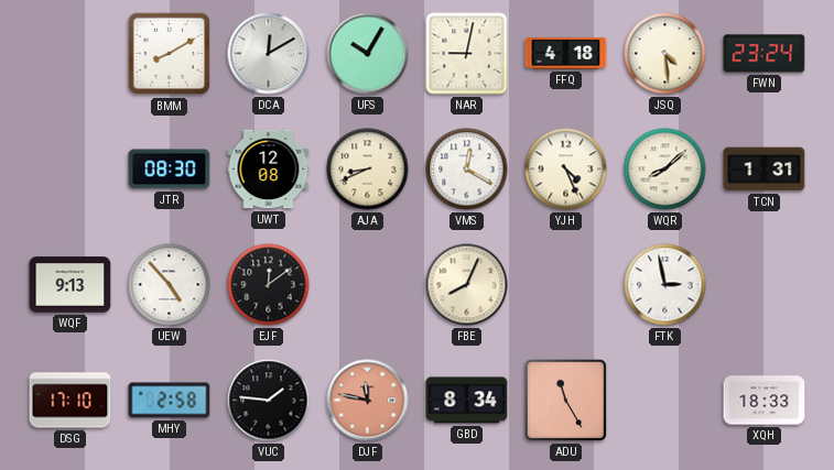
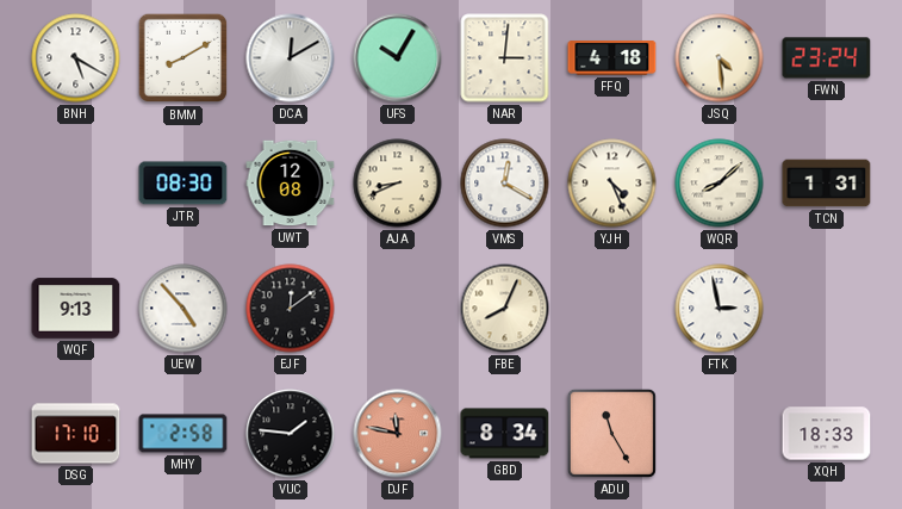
BNH: none -> 5:20
NAR: 9:02 -> 3:01
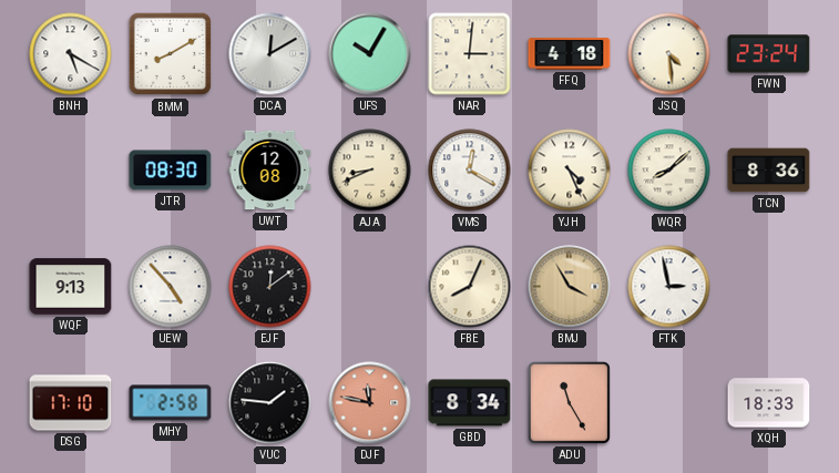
TCN: 1:31 -> 8:36
BMJ: none -> 3:55
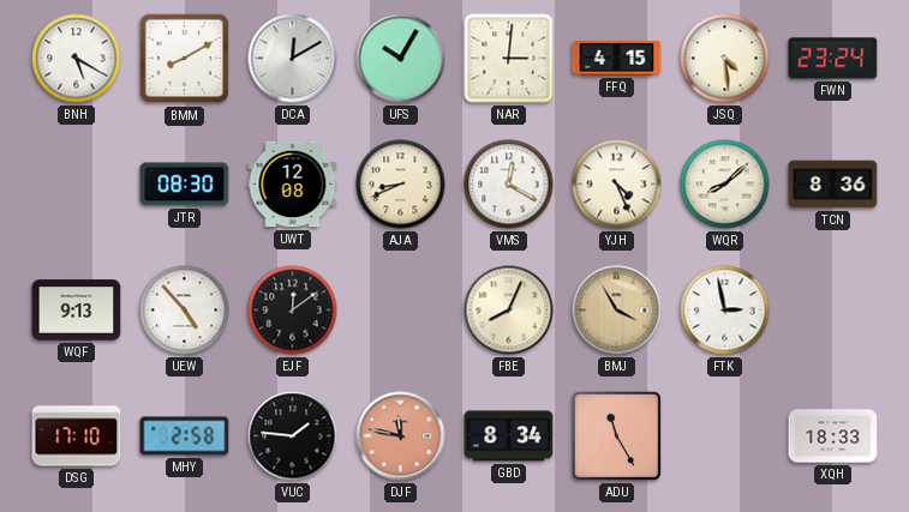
FFQ: 4:18 -> 4:15
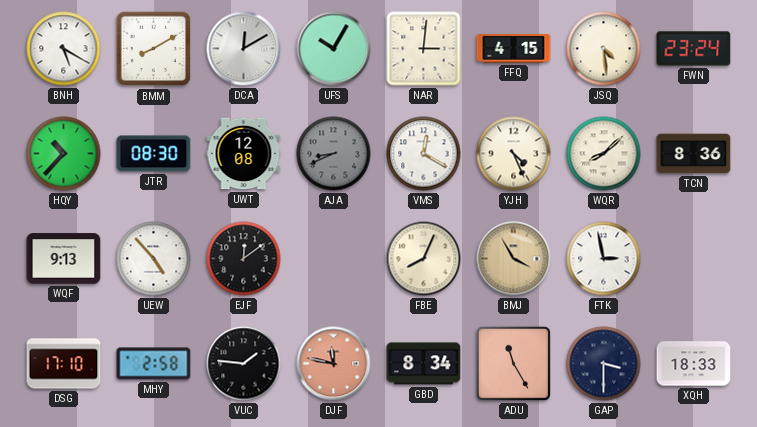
HQY: none -> 10:37
AJA dial: cream -> grey
GAP: none -> 3:30
